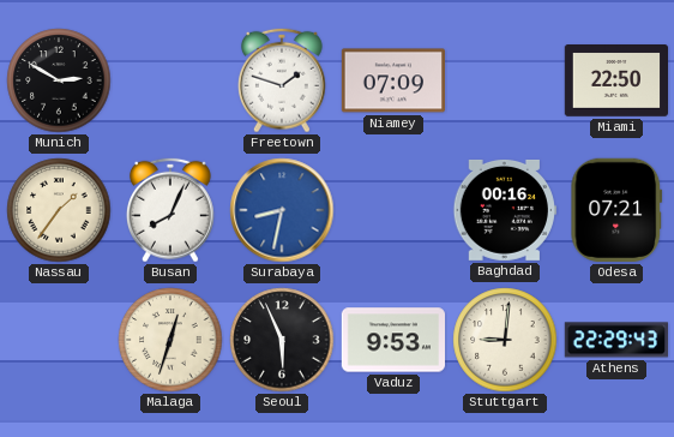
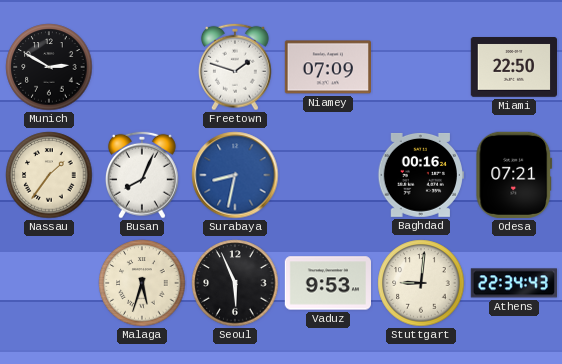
Malaga: 12:33 -> 5:33
Athens: 22:29 -> 22:34
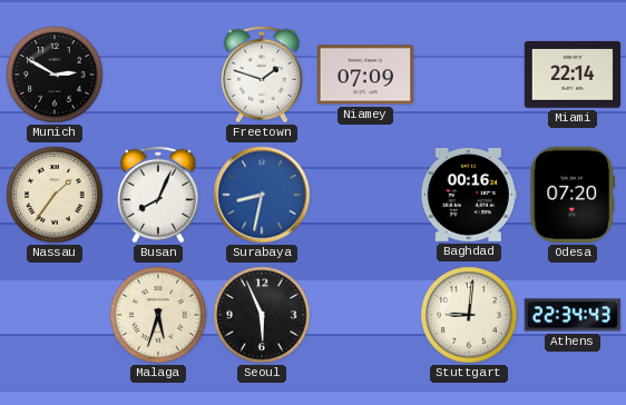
Miami: 22:50 -> 22:14
Odesa: 07:21 -> 07:20
Vaduz: 9:53 -> none
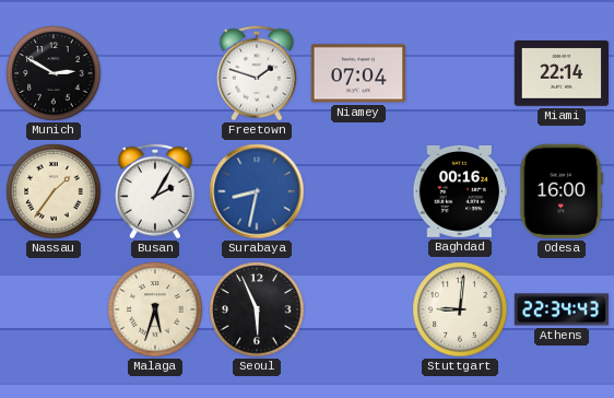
Niamey: 07:09 -> 07:04
Busan: 8:04 -> 2:05
Odesa: 07:20 -> 16:00
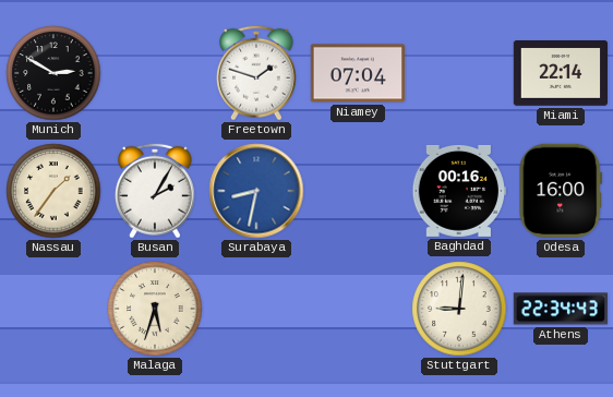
Seoul: 5:56 -> none
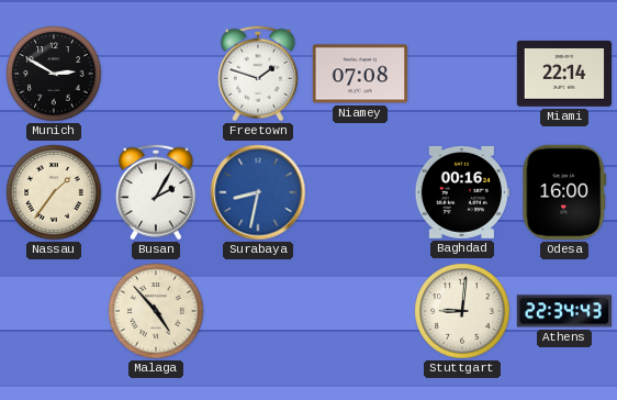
Niamey: 07:04 -> 07:08
Malaga: 5:33 -> 4:53
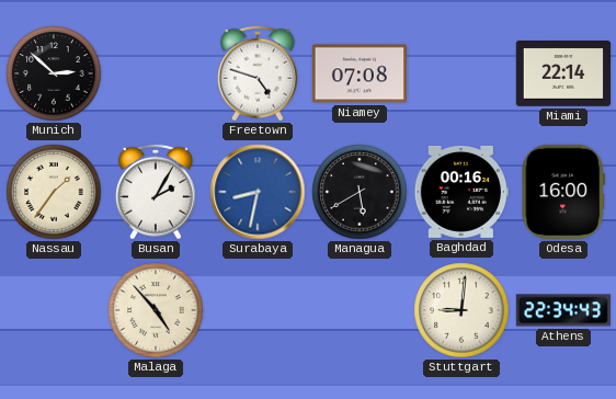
Munich: 2:50 -> 2:52
Freetown: 1:48 -> 4:48
Managua: none -> 5:40
